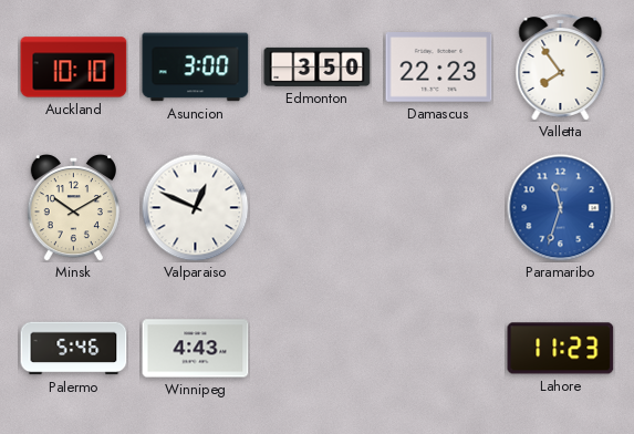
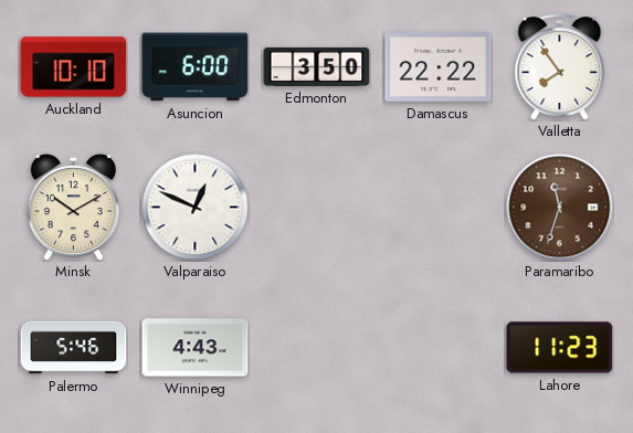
Asuncion: 3:00 -> 6:00
Damascus: 22:23 -> 22:22
Paramaribo dial: blue -> brown
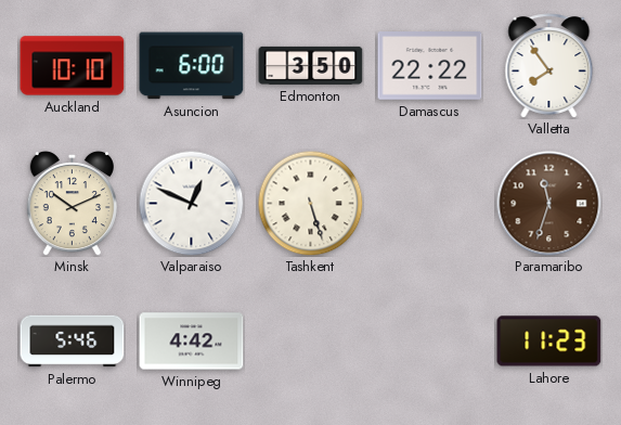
Minsk: 10:10 -> 10:11
Tashkent: none -> 5:27
Winnipeg: 4:43 -> 4:42
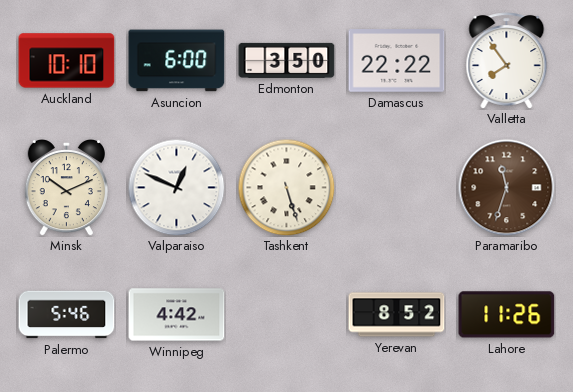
Yerevan: none -> 8:52
Lahore: 11:23 -> 11:26
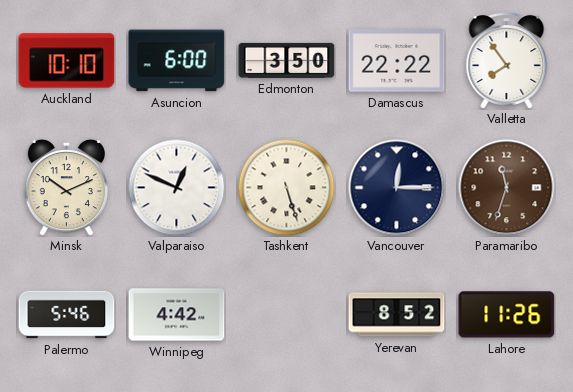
Vancouver: none -> 12:15
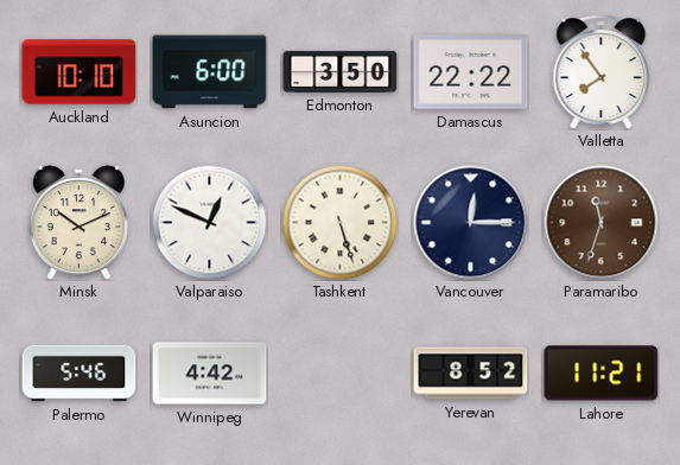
Lahore: 11:26 -> 11:21
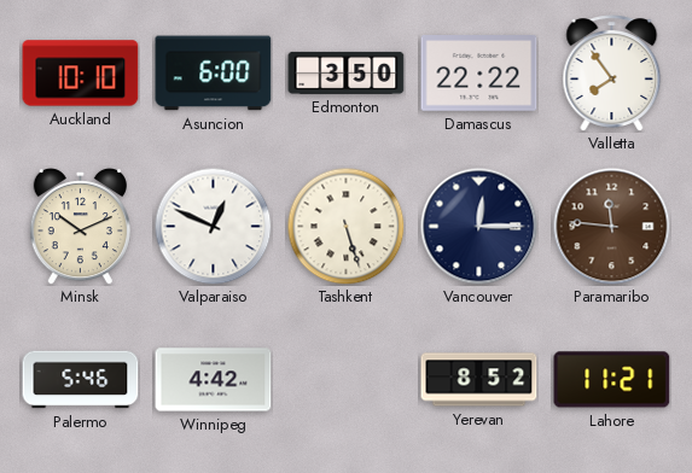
Paramaribo: 11:33 -> 11:46
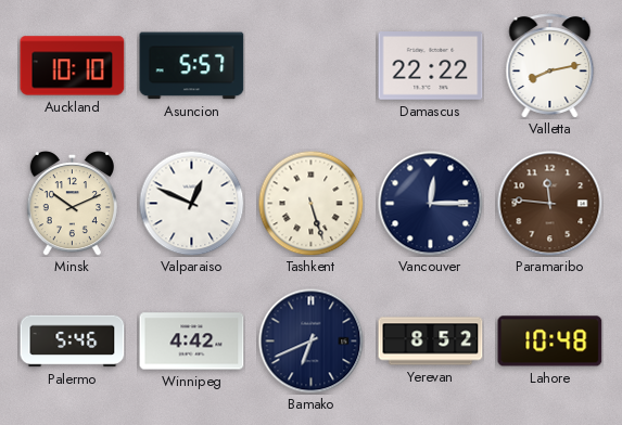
Asuncion: 6:00 -> 5:57
Edmonton: 3:50 -> none
Valletta: 7:54 -> 8:13
Bamako: none -> 6:41
Lahore: 11:21 -> 10:48
